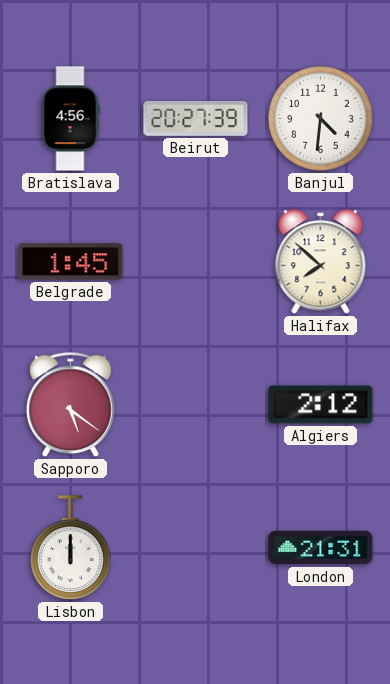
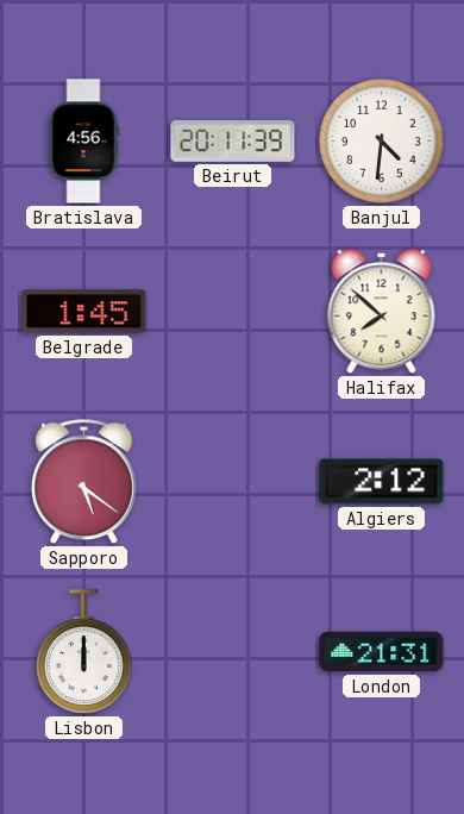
Beirut: 20:27 -> 20:11
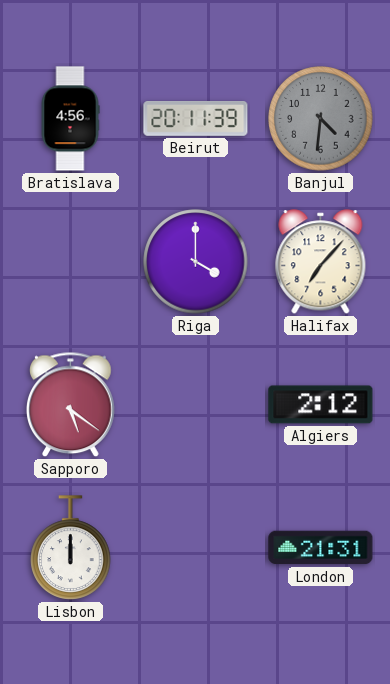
Banjul dial: white -> grey
Belgrade: 1:45 -> none
Riga: none -> 4:00
Halifax: 7:52 -> 7:07
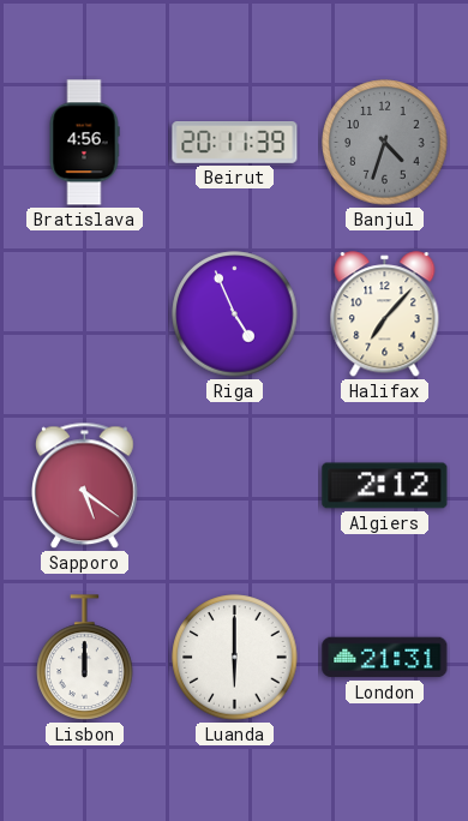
Banjul: 4:31 -> 4:33
Riga: 4:00 -> 4:56
Luanda: none -> 6:00
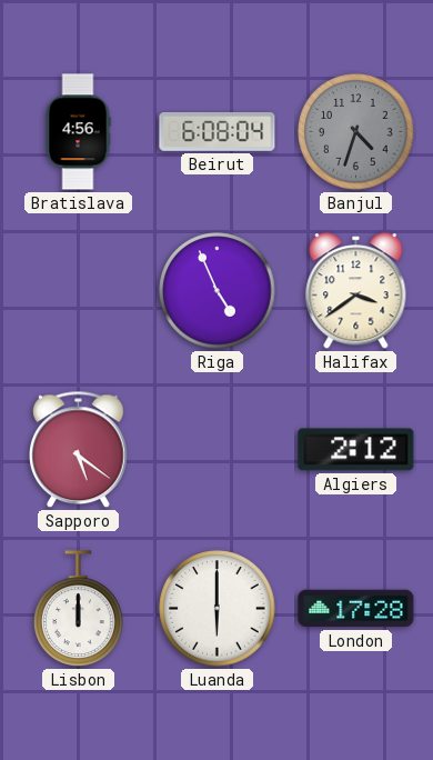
Beirut: 20:11 -> 6:08
Halifax: 7:07 -> 3:39
London: 21:31 -> 17:28
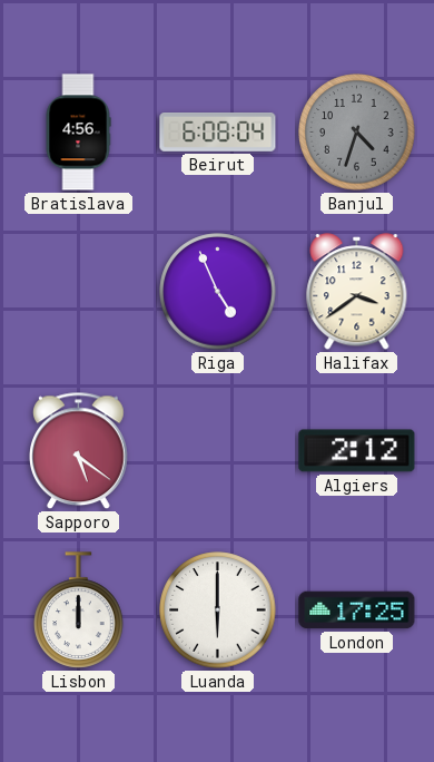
London: 17:28 -> 17:25
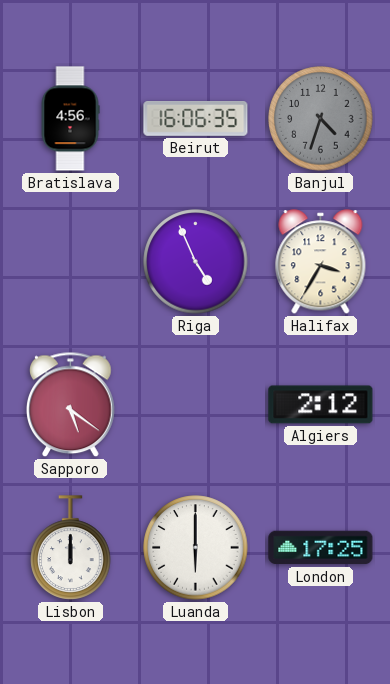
Beirut: 6:08 -> 16:06
Halifax: 3:39 -> 3:35
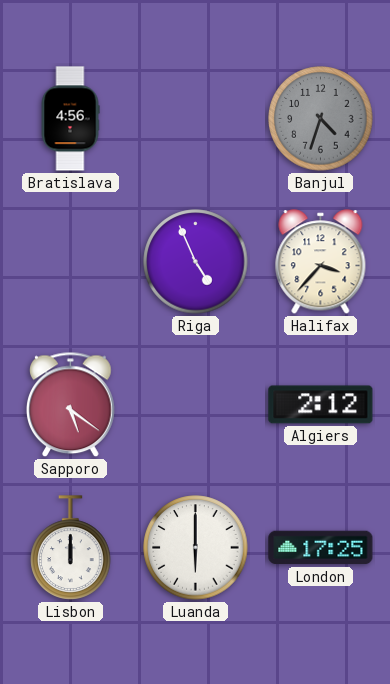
Beirut: 16:06 -> none
Halifax: 3:35 -> 3:37
